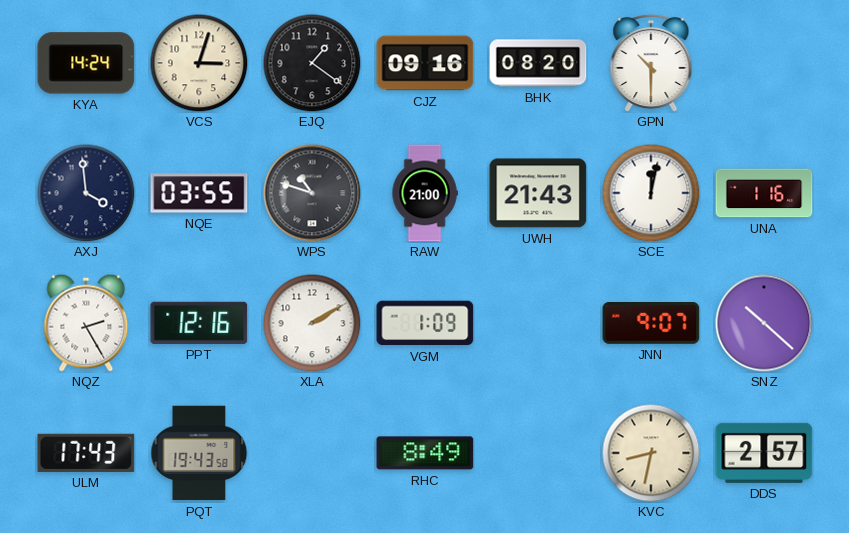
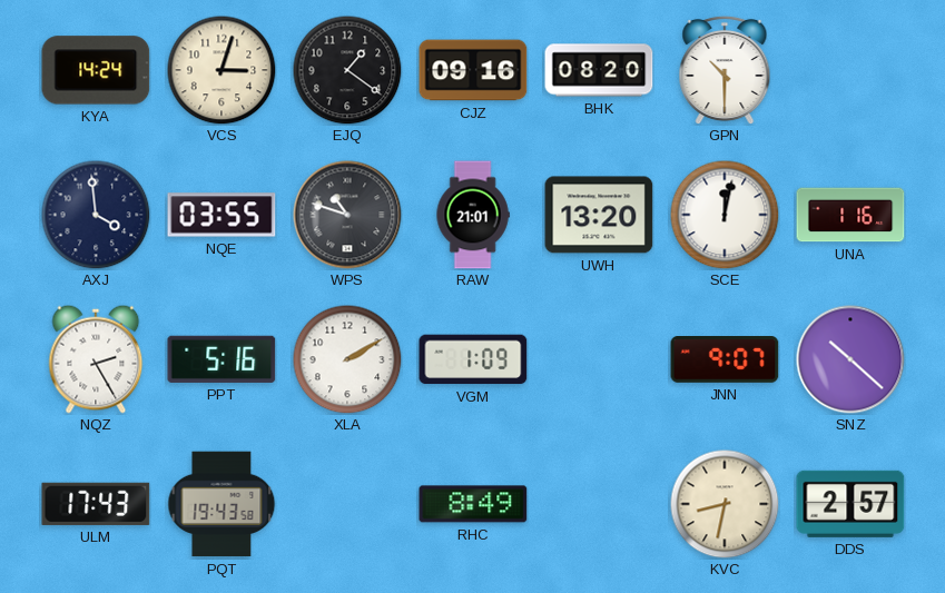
RAW: 21:00 -> 21:01
UWH: 21:43 -> 13:20
PPT: 12:16 -> 5:16
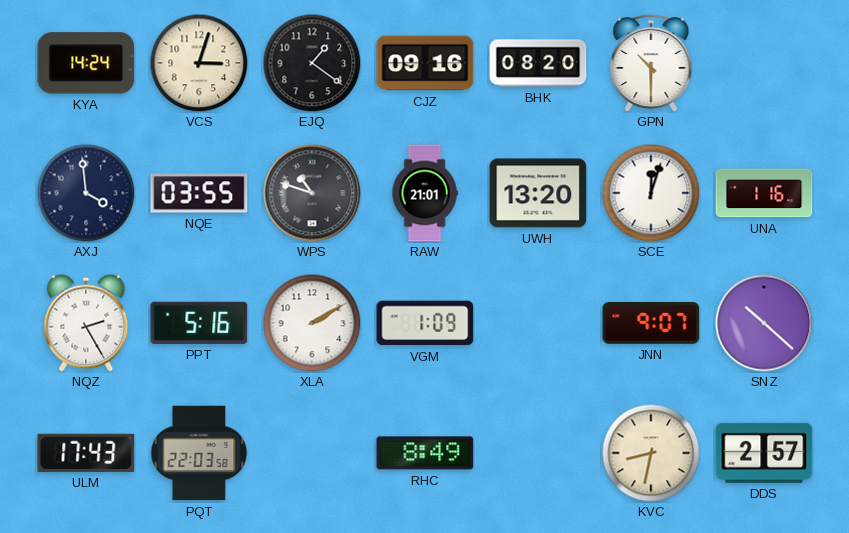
SCE: 12:02 -> 12:03
PQT: 19:43 -> 22:03
